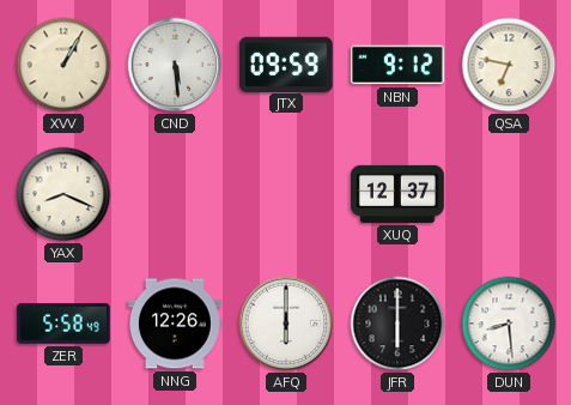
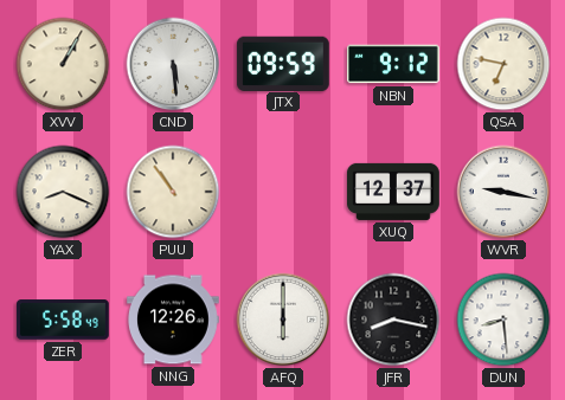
PUU: none -> 10:54
WVR: none -> 9:17
JFR: 6:00 -> 8:17
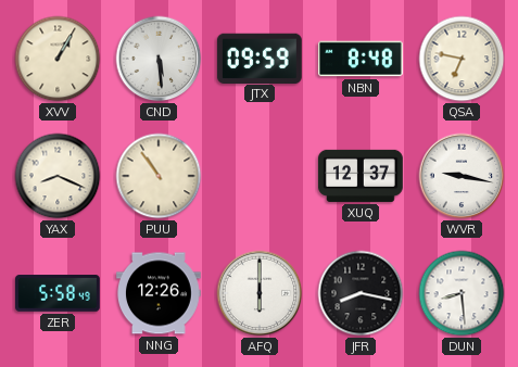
NBN: 9:12 -> 8:48
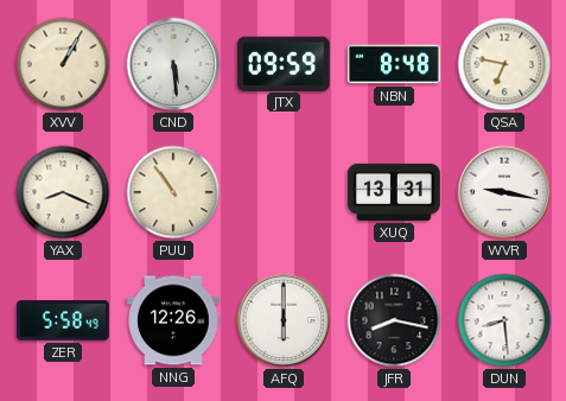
XUQ: 12:37 -> 13:31
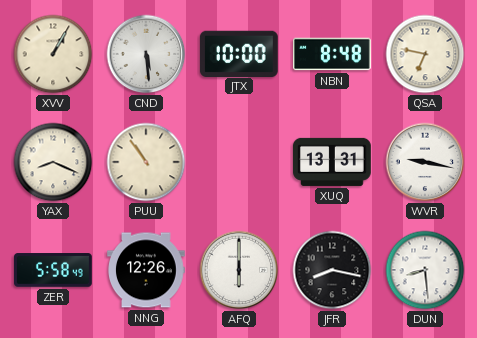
JTX: 09:59 -> 10:00
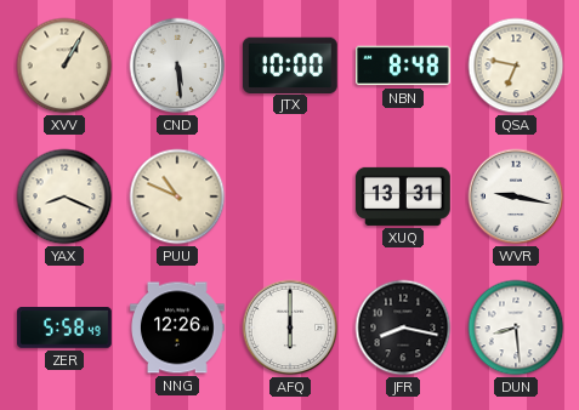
PUU: 10:54 -> 10:49
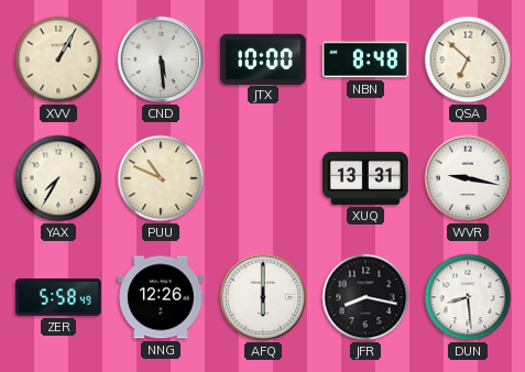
QSA: 6:47 -> 6:52
YAX: 8:19 -> 7:35
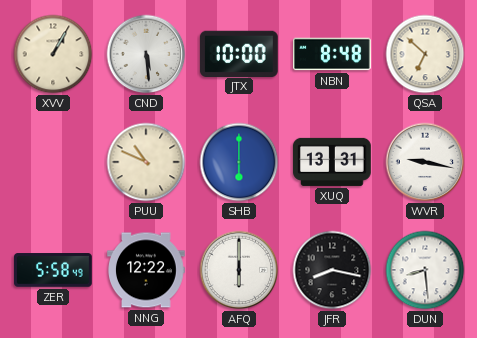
YAX: 7:35 -> none
SHB: none -> 6:00
NNG: 12:26 -> 12:22
